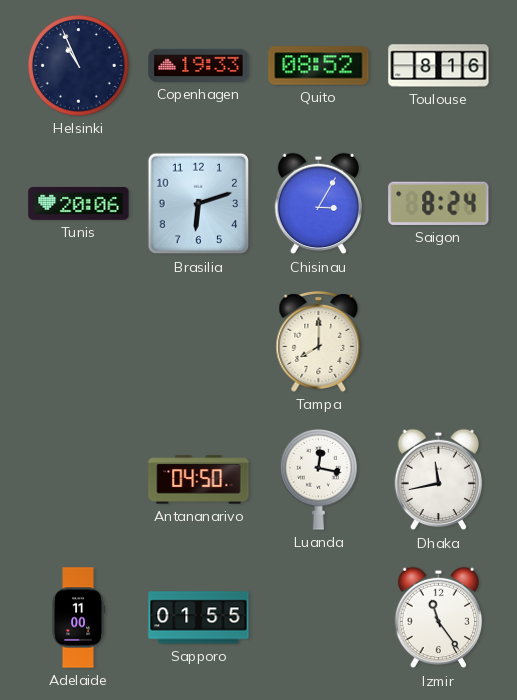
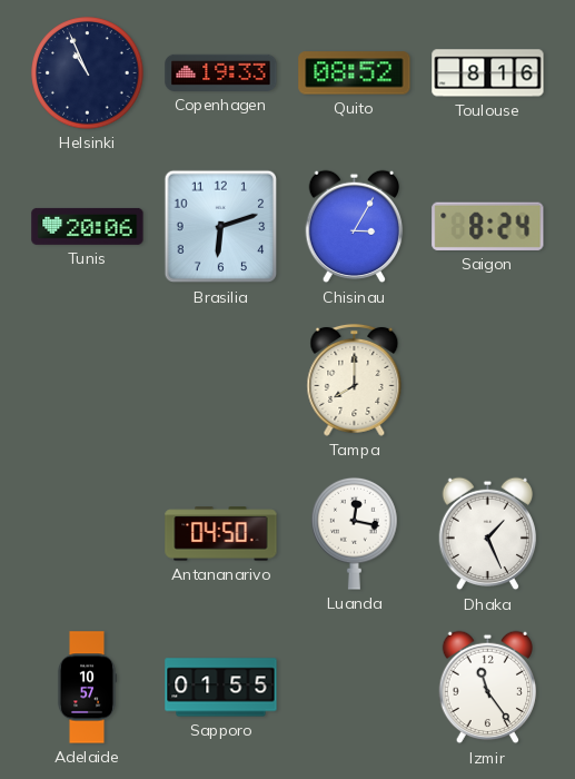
Dhaka: 11:43 -> 1:26
Adelaide: 11:00 -> 10:57
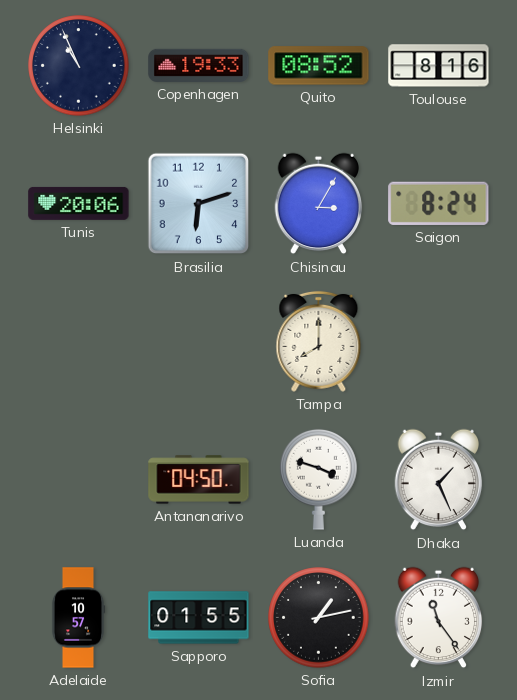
Luanda: 12:17 -> 3:48
Sofia: none -> 1:13
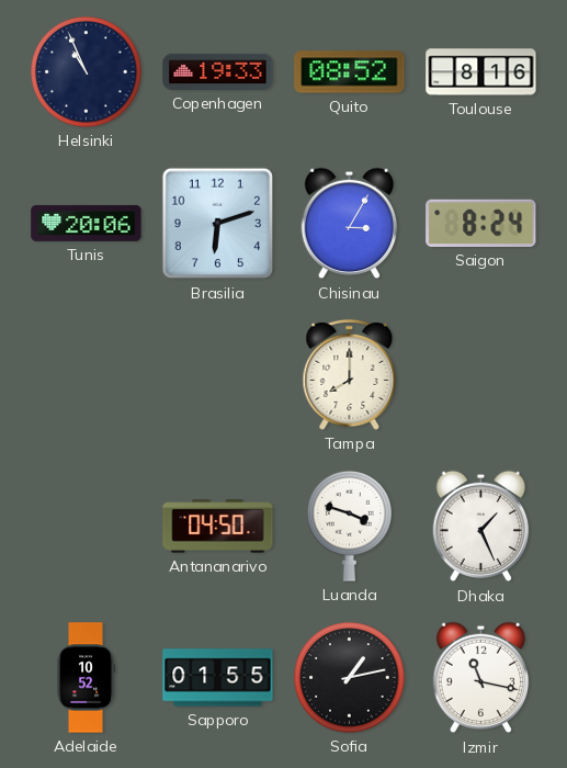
Adelaide: 10:57 -> 10:52
Izmir: 11:24 -> 11:17
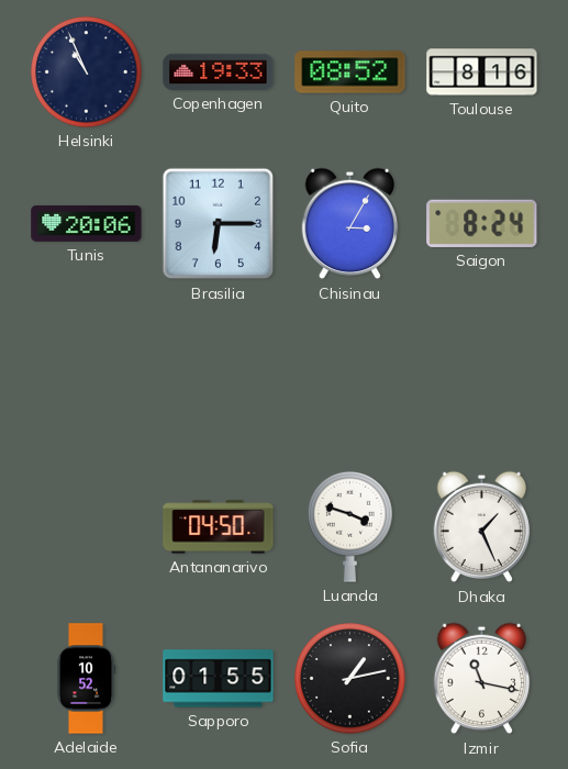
Brasilia: 6:12 -> 6:15
Tampa: 8:00 -> none
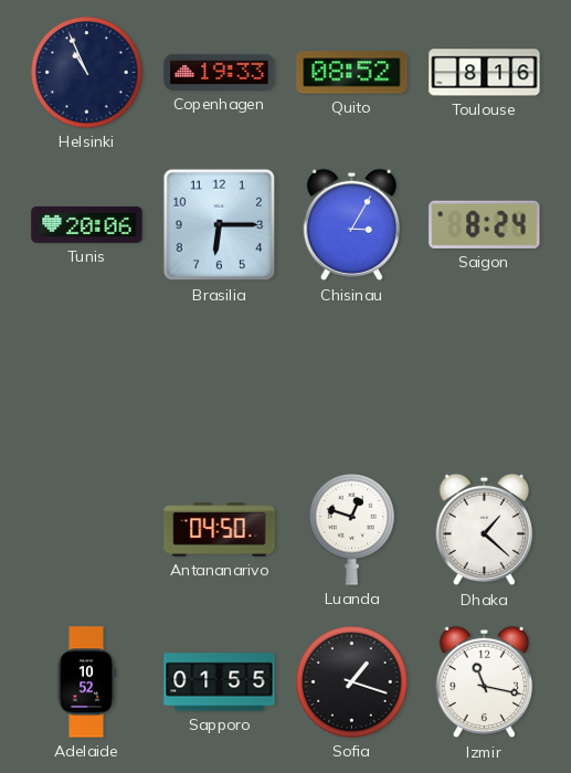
Luanda: 3:48 -> 12:48
Dhaka: 1:26 -> 1:22
Sofia: 1:13 -> 1:18
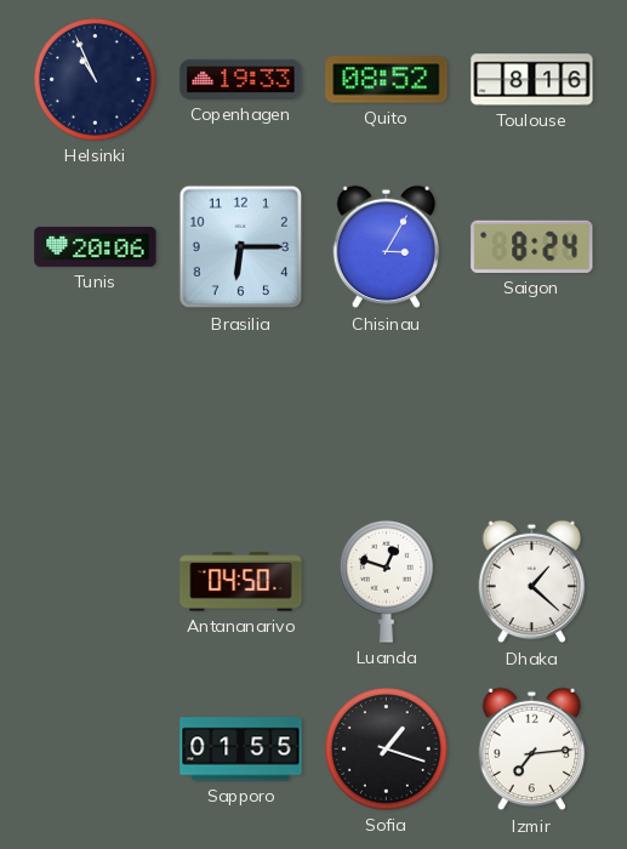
Adelaide: 10:52 -> none
Izmir: 11:17 -> 7:14
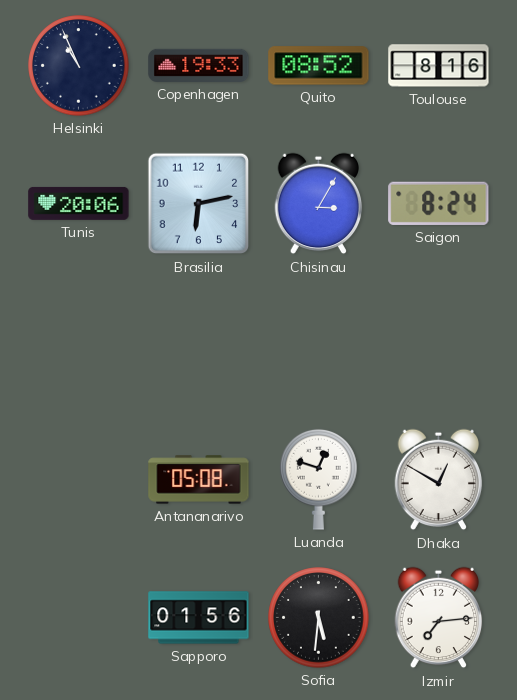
Brasilia: 6:15 -> 6:13
Antananarivo: 04:50 -> 05:08
Dhaka: 1:22 -> 12:50
Sapporo: 01:55 -> 01:56
Sofia: 1:18 -> 5:31
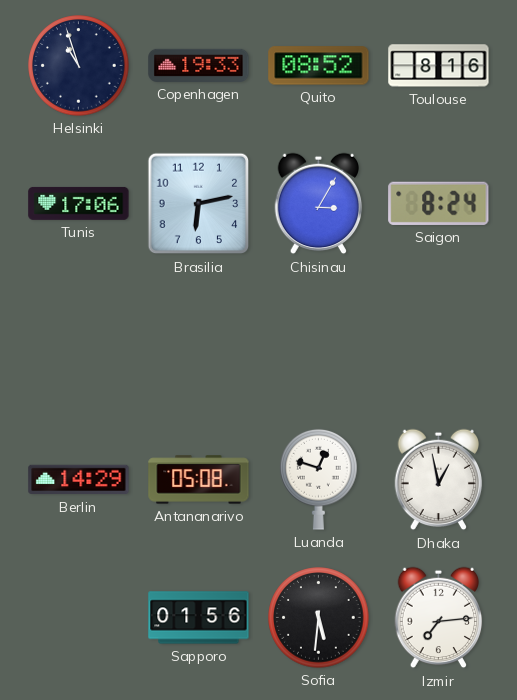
Helsinki: 10:56 -> 10:57
Tunis: 20:06 -> 17:06
Berlin: none -> 14:29
Dhaka: 12:50 -> 12:58
